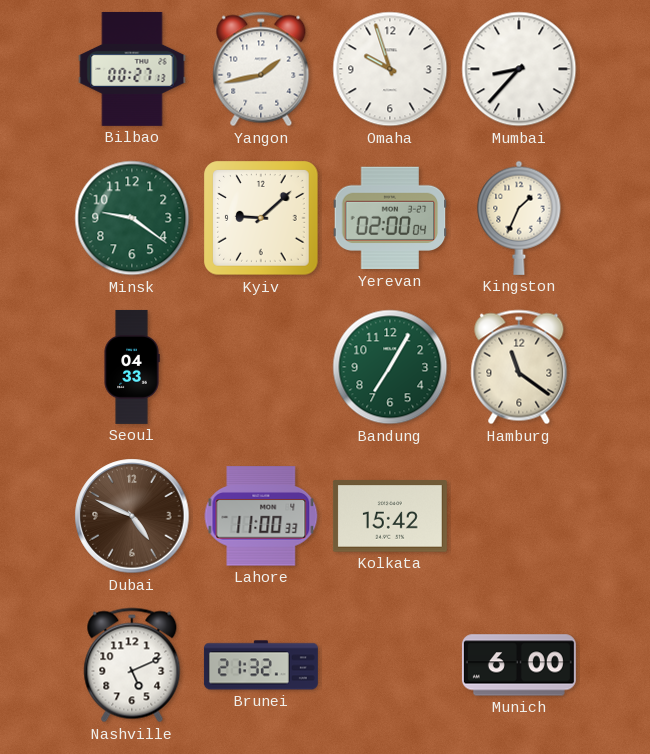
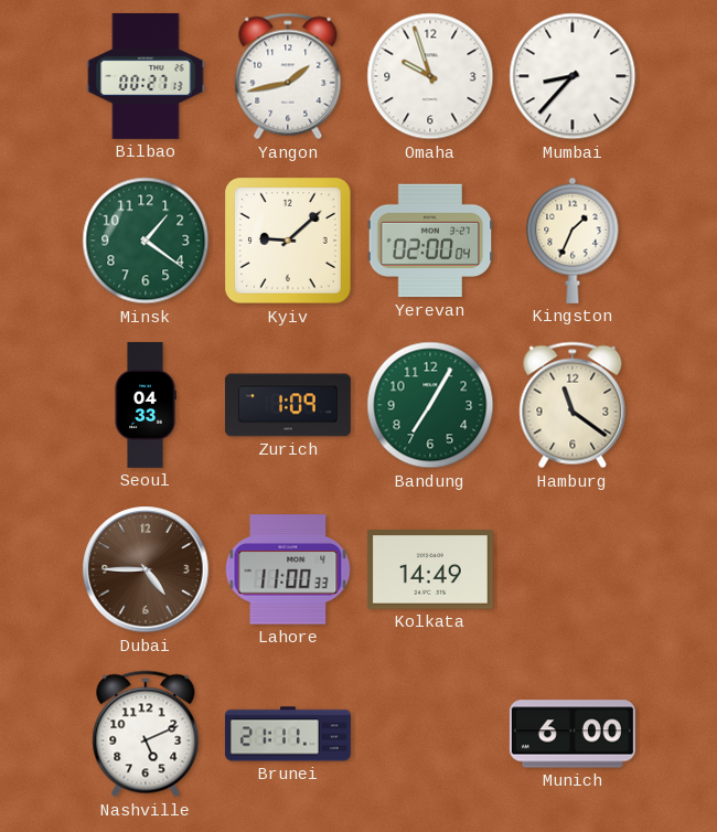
Minsk: 9:21 -> 1:21
Zurich: none -> 1:09
Dubai: 4:49 -> 4:45
Kolkata: 15:42 -> 14:49
Brunei: 21:32 -> 21:11
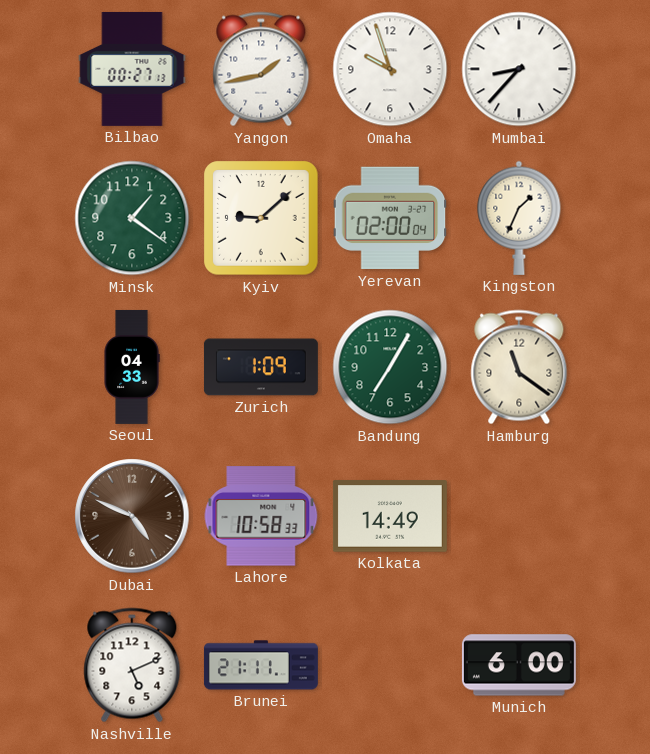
Dubai: 4:45 -> 4:49
Lahore: 11:00 -> 10:58
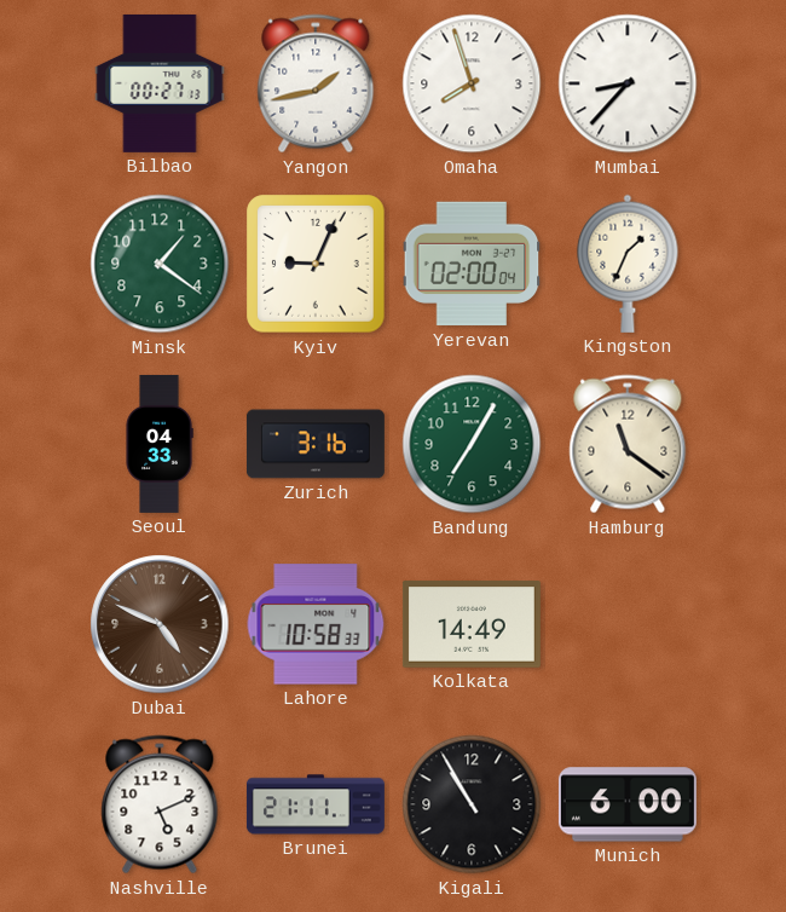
Omaha: 9:57 -> 7:57
Kyiv: 9:08 -> 9:04
Zurich: 1:09 -> 3:16
Kigali: none -> 10:55
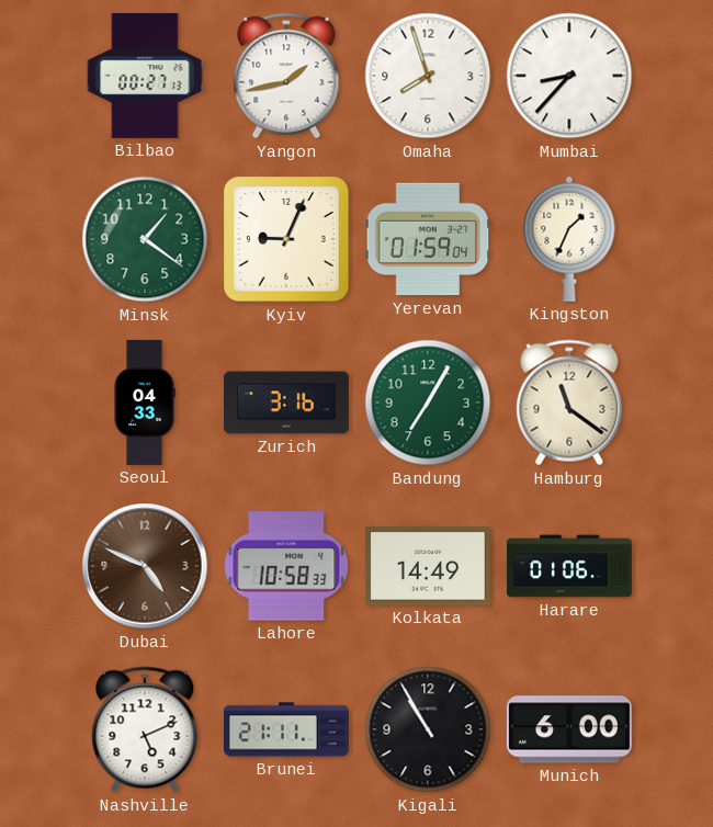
Yerevan: 02:00 -> 01:59
Harare: none -> 01:06
